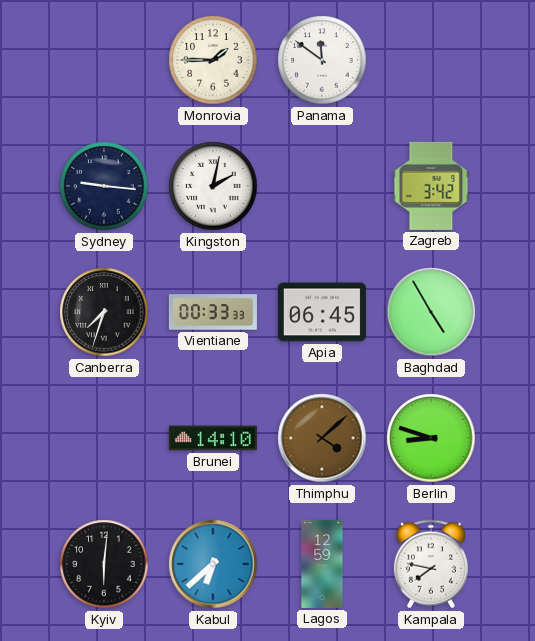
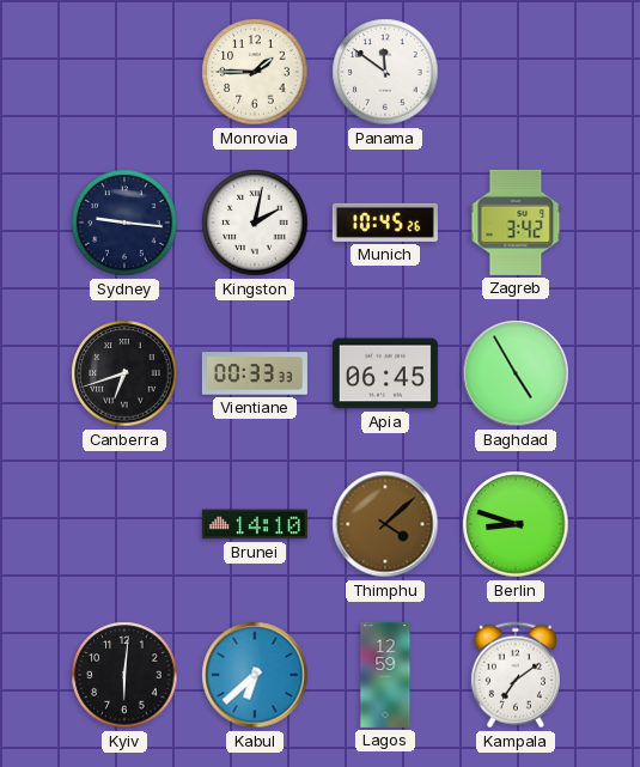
Munich: none -> 10:45
Canberra: 7:33 -> 6:42
Kampala: 7:47 -> 7:09
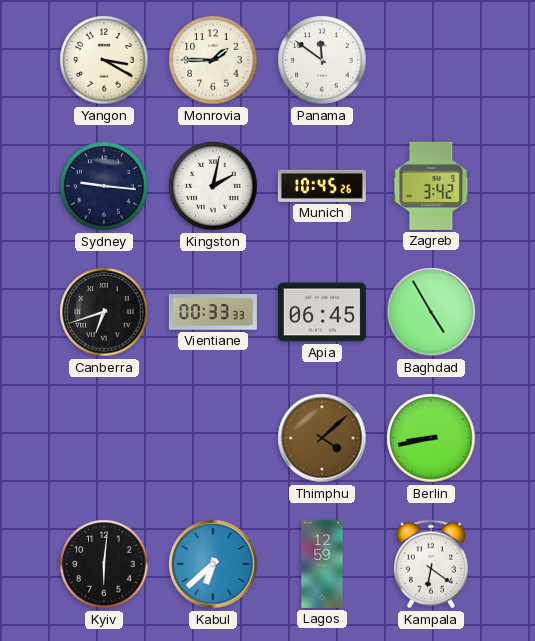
Yangon: none -> 3:20
Brunei: 14:10 -> none
Berlin: 8:48 -> 8:43
Kampala: 7:09 -> 6:21
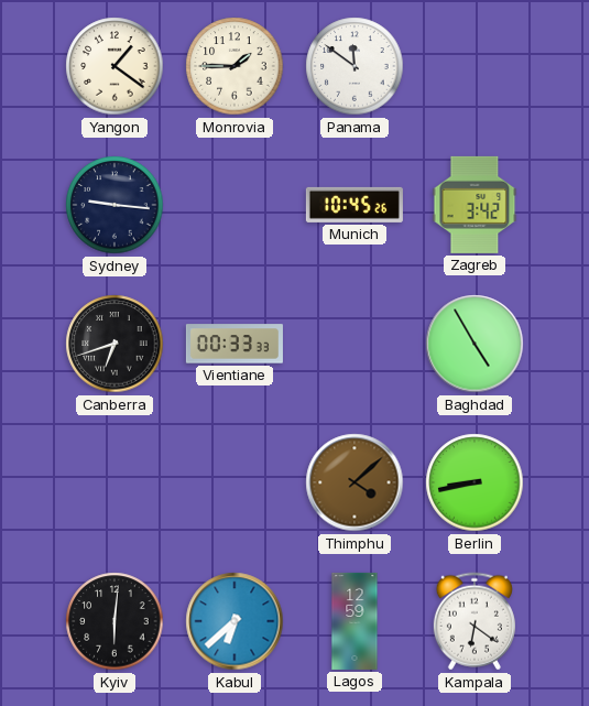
Yangon: 3:20 -> 1:21
Kingston: 2:02 -> none
Apia: 06:45 -> none
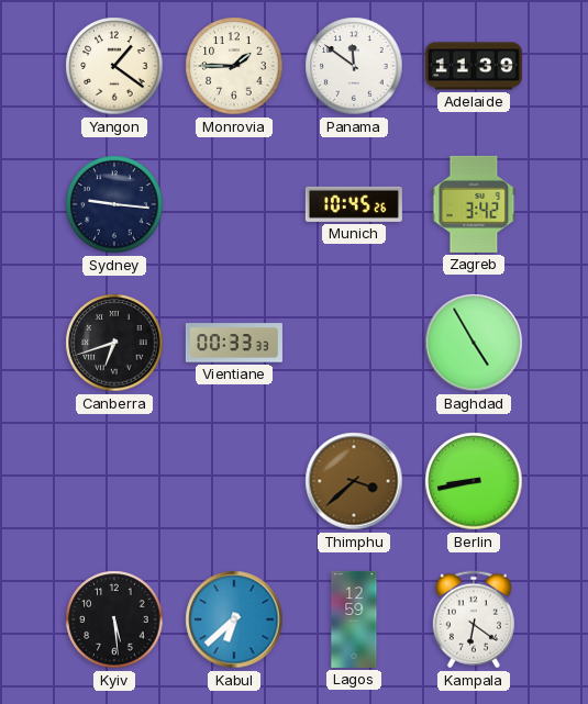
Adelaide: none -> 11:39
Thimphu: 4:08 -> 3:38
Kyiv: 6:01 -> 5:29
